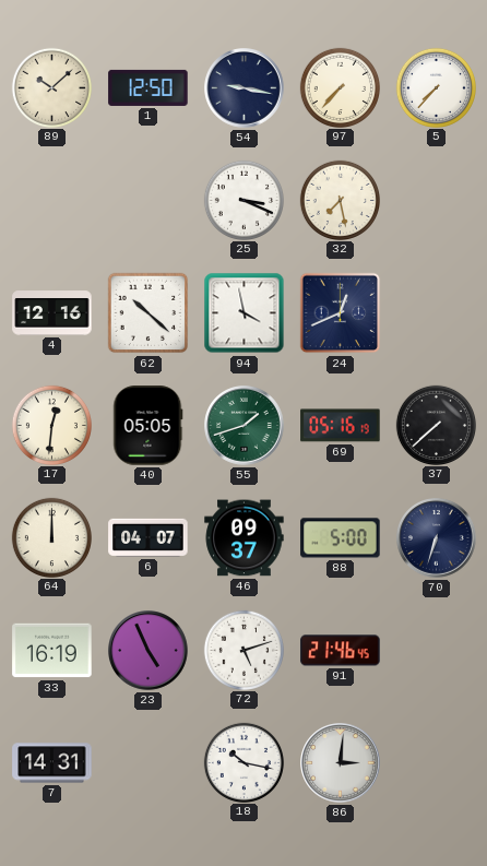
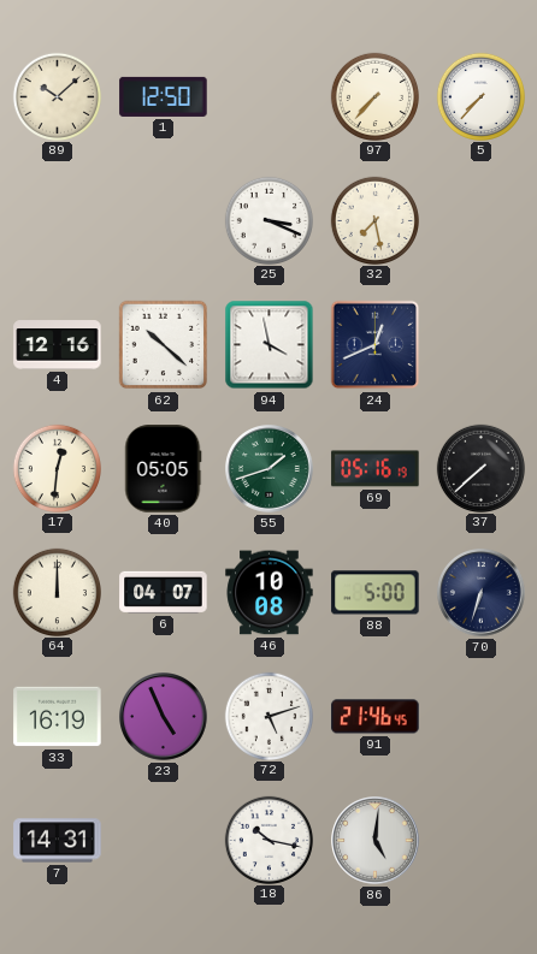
54: 9:17 -> none
46: 09:37 -> 10:08
86: 3:01 -> 5:01
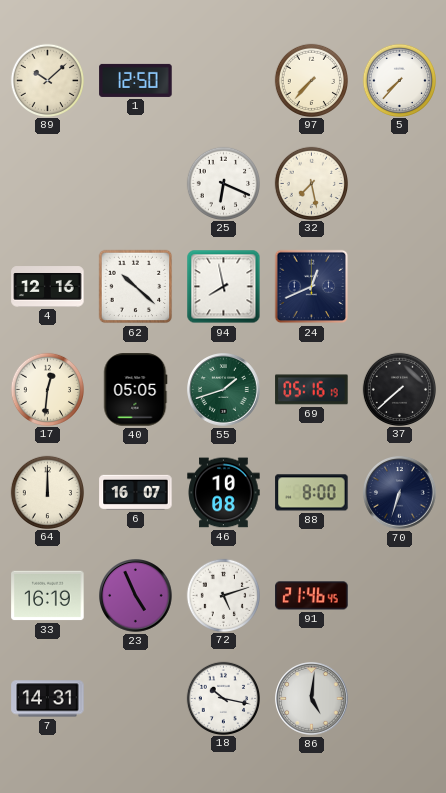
25: 3:19 -> 6:19
94: 3:58 -> 7:58
6: 04:07 -> 16:07
88: 5:00 -> 8:00
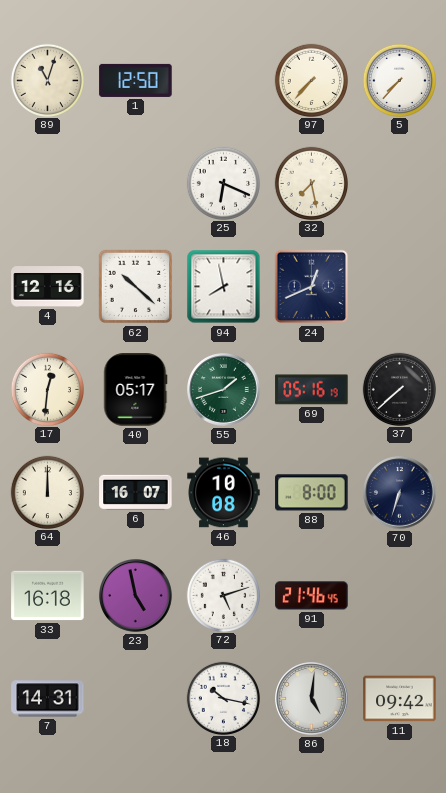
89: 10:08 -> 11:03
40: 05:05 -> 05:17
33: 16:19 -> 16:18
23: 4:56 -> 4:58
11: none -> 09:42
